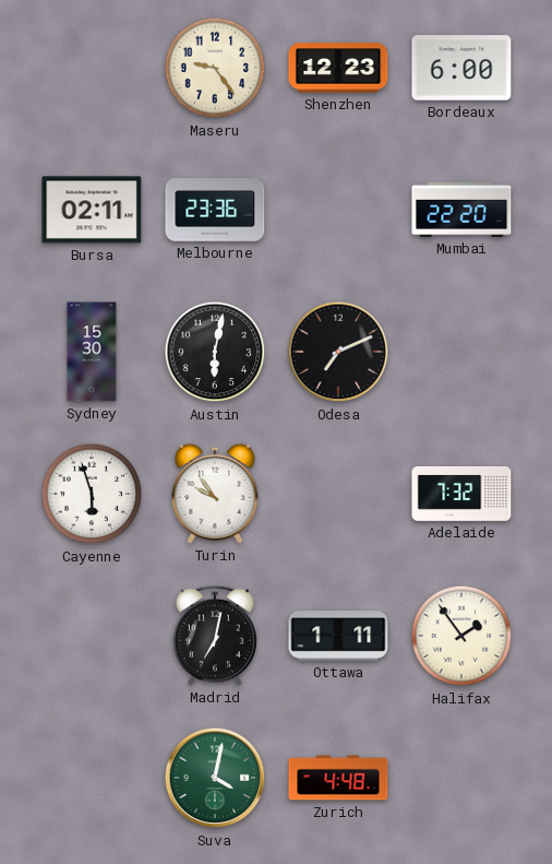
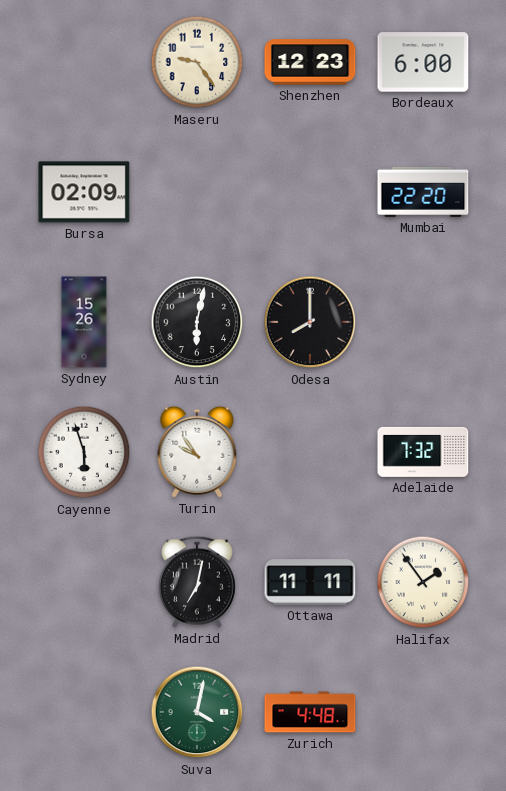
Bursa: 02:11 -> 02:09
Melbourne: 23:36 -> none
Sydney: 15:30 -> 15:26
Odesa: 7:11 -> 8:00
Ottawa: 1:11 -> 11:11
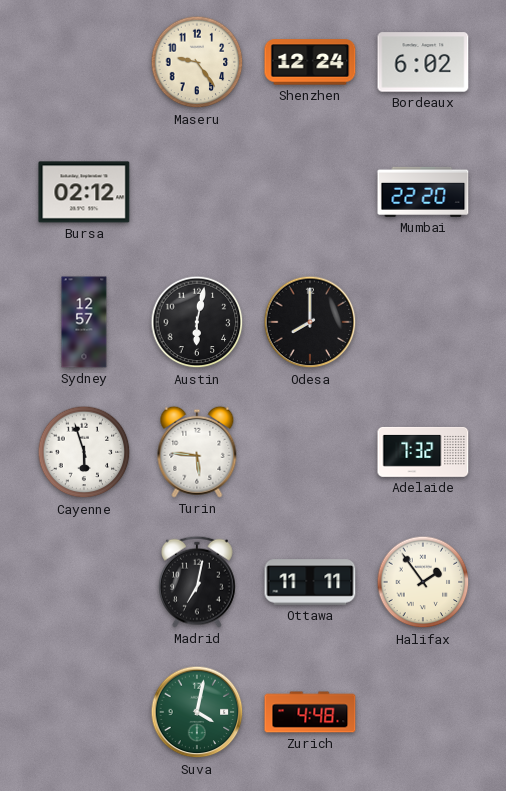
Shenzhen: 12:23 -> 12:24
Bordeaux: 6:00 -> 6:02
Bursa: 02:09 -> 02:12
Sydney: 15:26 -> 12:57
Turin: 9:54 -> 5:46
